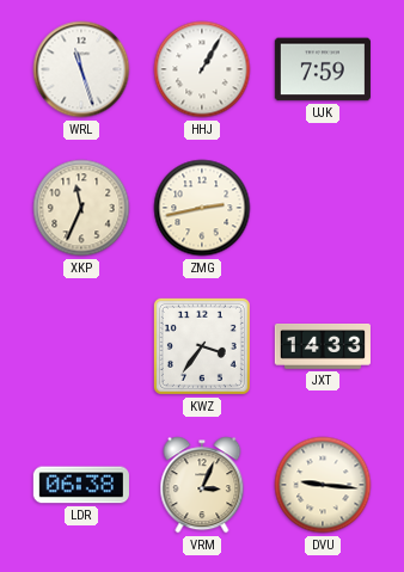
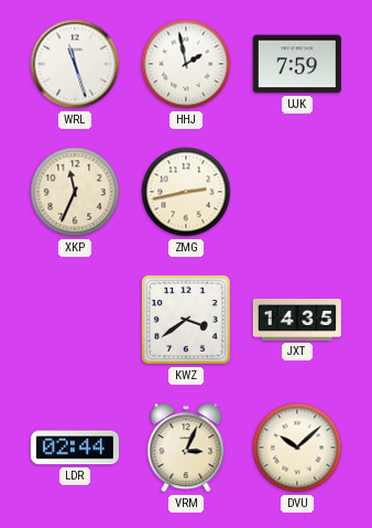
HHJ: 1:05 -> 1:58
KWZ: 3:36 -> 3:39
JXT: 14:33 -> 14:35
LDR: 06:38 -> 02:44
DVU: 9:16 -> 10:08
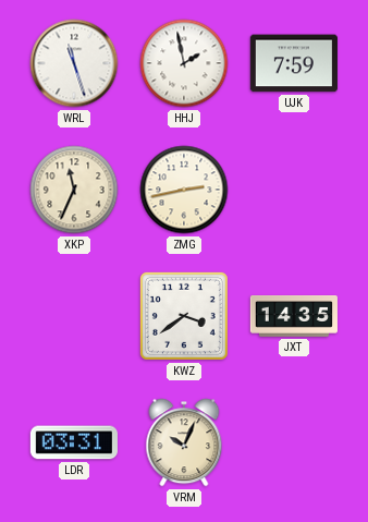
LDR: 02:44 -> 03:31
VRM: 3:04 -> 10:04
DVU: 10:08 -> none
